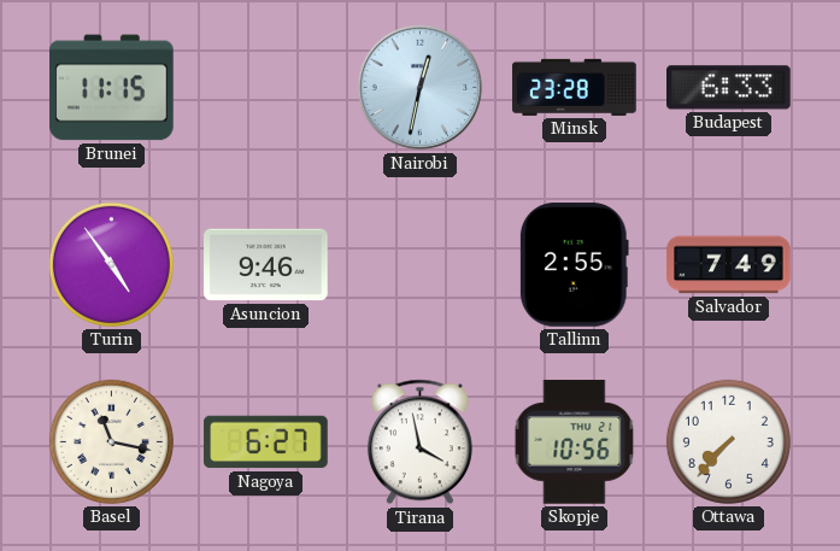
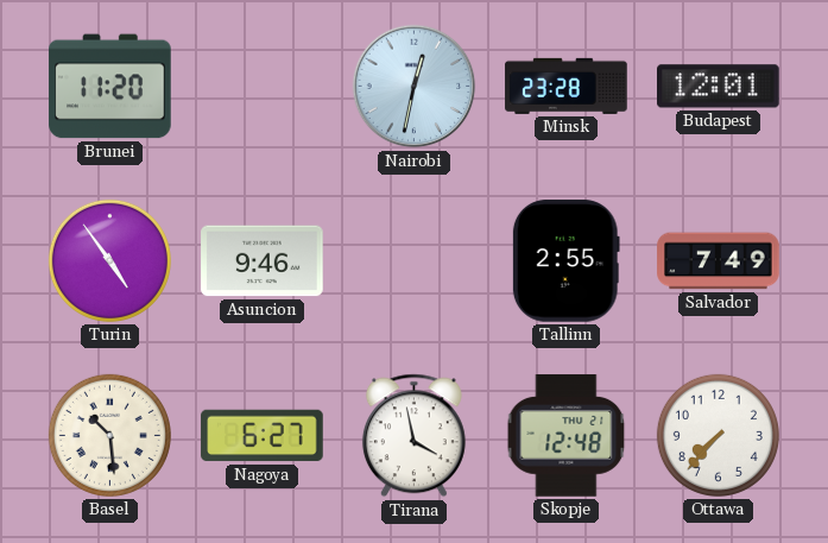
Brunei: 11:15 -> 11:20
Budapest: 6:33 -> 12:01
Basel: 11:17 -> 10:29
Skopje: 10:56 -> 12:48
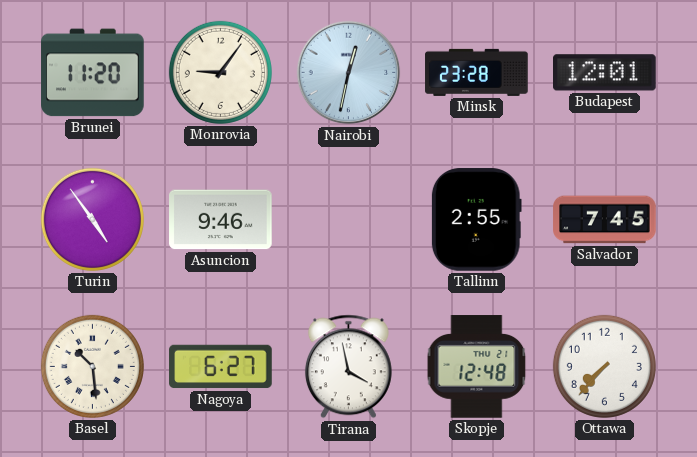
Monrovia: none -> 9:06
Salvador: 7:49 -> 7:45
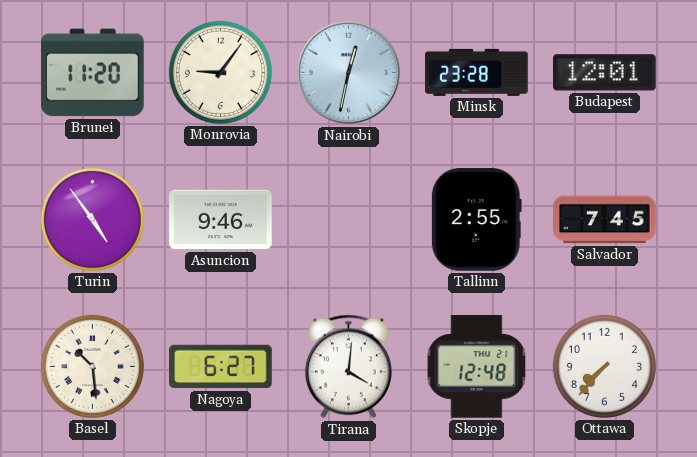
Tirana: 3:58 -> 4:01
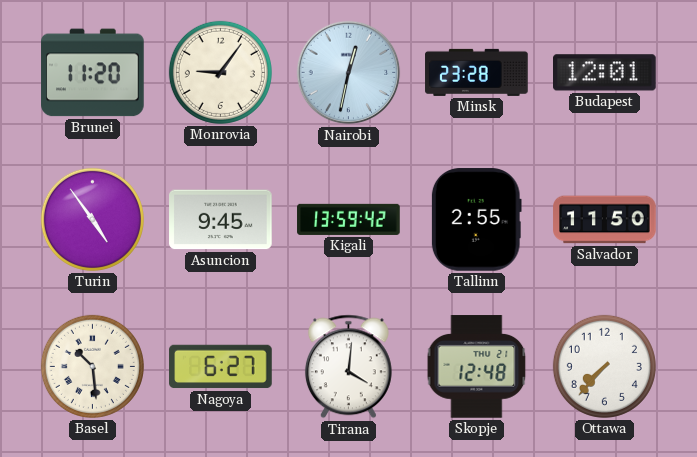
Asuncion: 9:46 -> 9:45
Kigali: none -> 13:59
Salvador: 7:45 -> 11:50
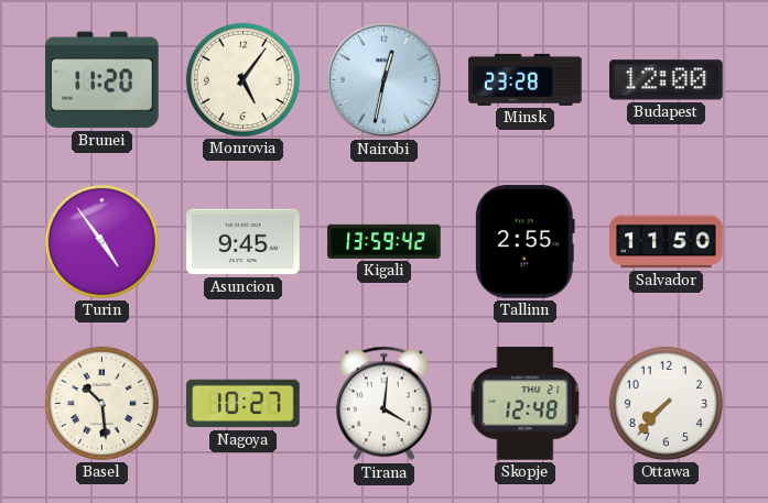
Monrovia: 9:06 -> 5:06
Budapest: 12:01 -> 12:00
Nagoya: 6:27 -> 10:27
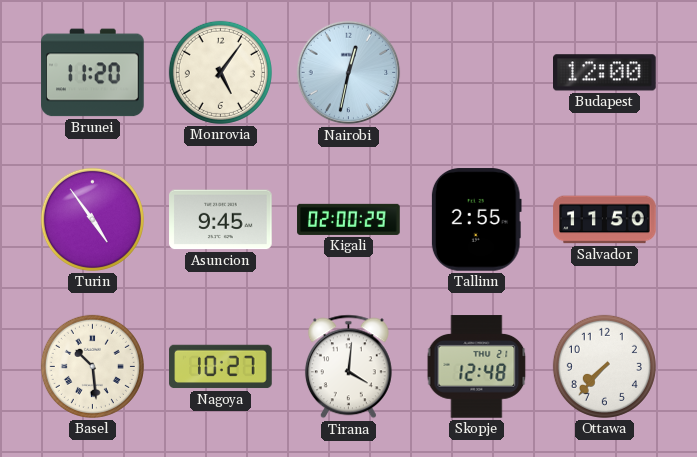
Minsk: 23:28 -> none
Kigali: 13:59 -> 02:00
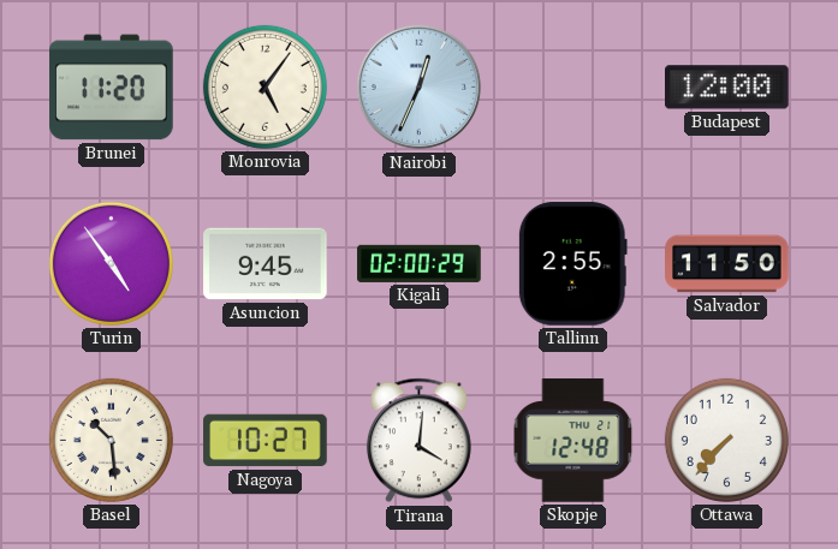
Nairobi: 12:32 -> 12:34
